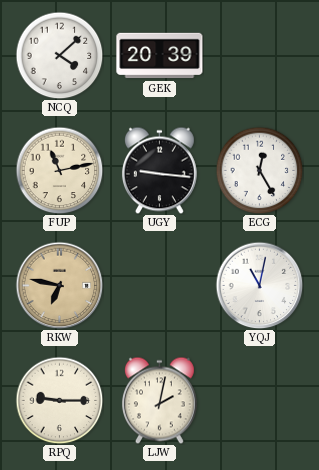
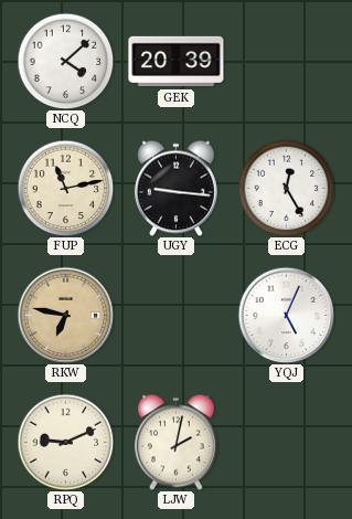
YQJ: 11:02 -> 5:04
RPQ: 9:15 -> 9:11
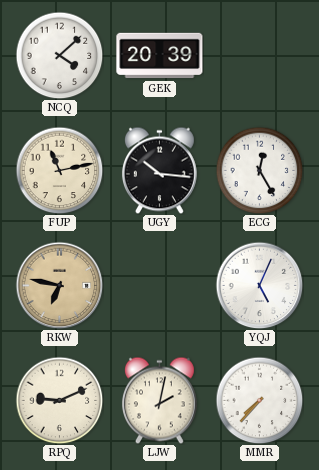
UGY: 9:16 -> 10:16
MMR: none -> 7:37
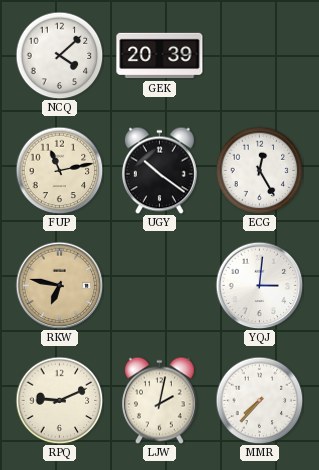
UGY: 10:16 -> 10:21
YQJ: 5:04 -> 3:01
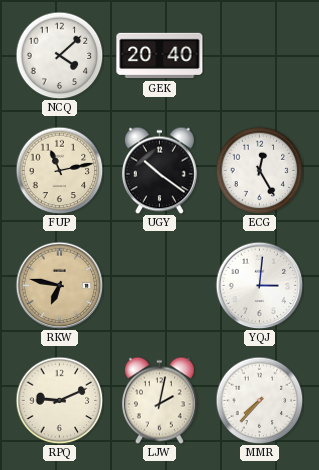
GEK: 20:39 -> 20:40
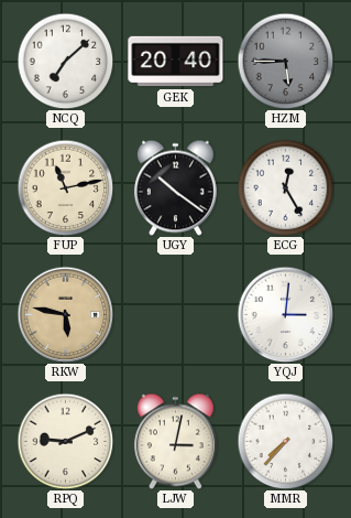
NCQ: 4:08 -> 7:08
HZM: none -> 5:45
RKW: 6:47 -> 5:47
LJW: 2:02 -> 3:02
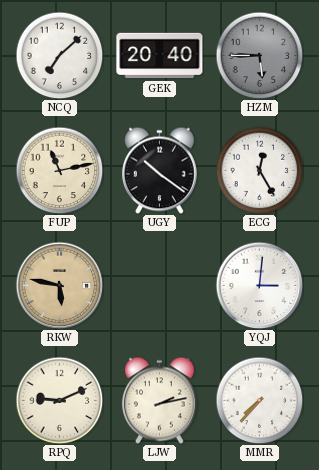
LJW: 3:02 -> 2:13
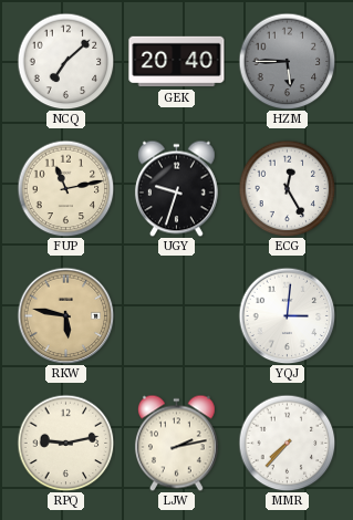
UGY: 10:21 -> 9:33
RPQ: 9:11 -> 9:13
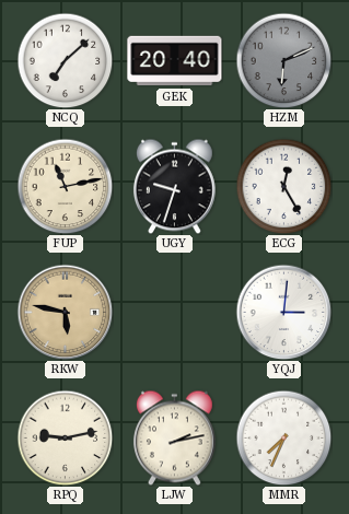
HZM: 5:45 -> 6:11
MMR: 7:37 -> 7:34
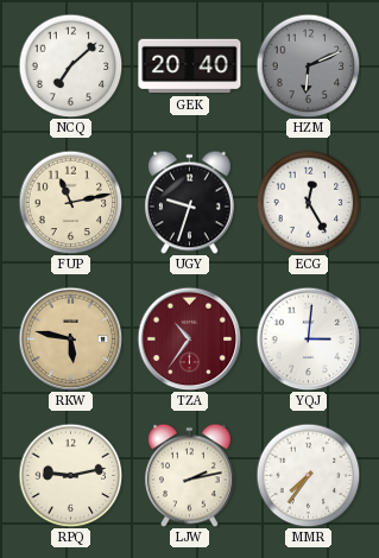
TZA: none -> 10:36
MMR: 7:34 -> 7:36
